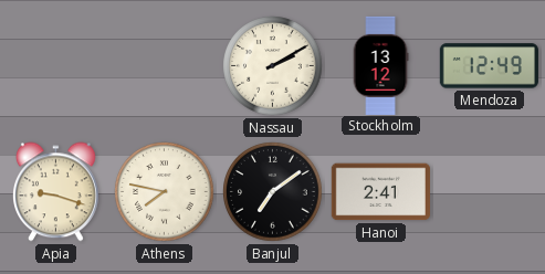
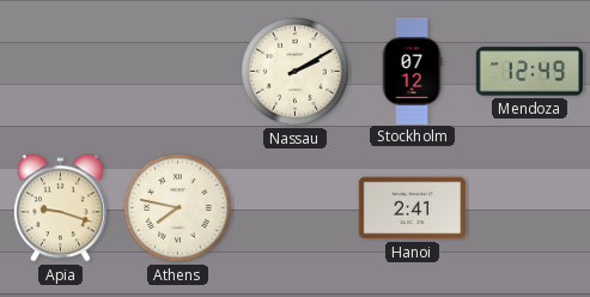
Stockholm: 13:12 -> 07:12
Banjul: 7:09 -> none
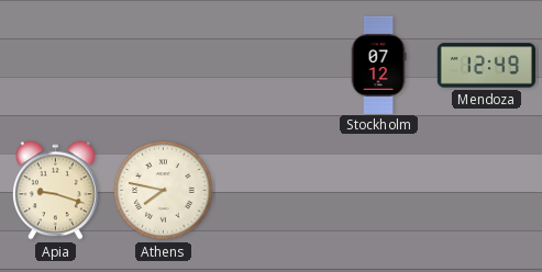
Nassau: 2:10 -> none
Hanoi: 2:41 -> none
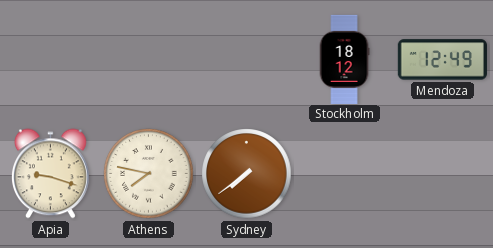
Stockholm: 07:12 -> 18:12
Sydney: none -> 7:39
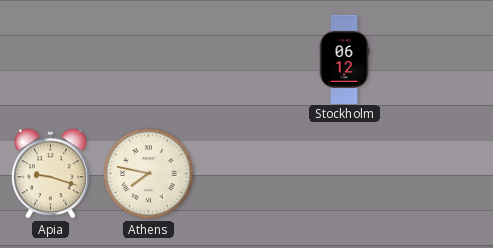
Stockholm: 18:12 -> 06:12
Mendoza: 12:49 -> none
Sydney: 7:39 -> none
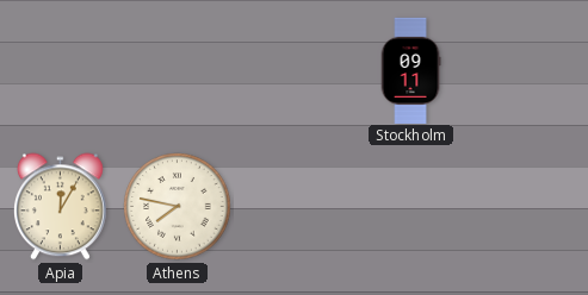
Stockholm: 06:12 -> 09:11
Apia: 9:18 -> 12:05
